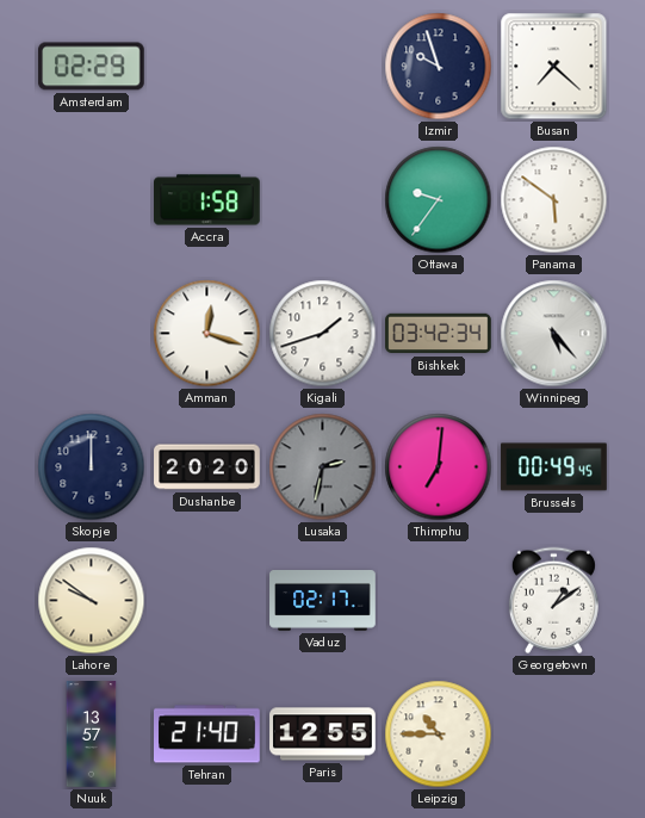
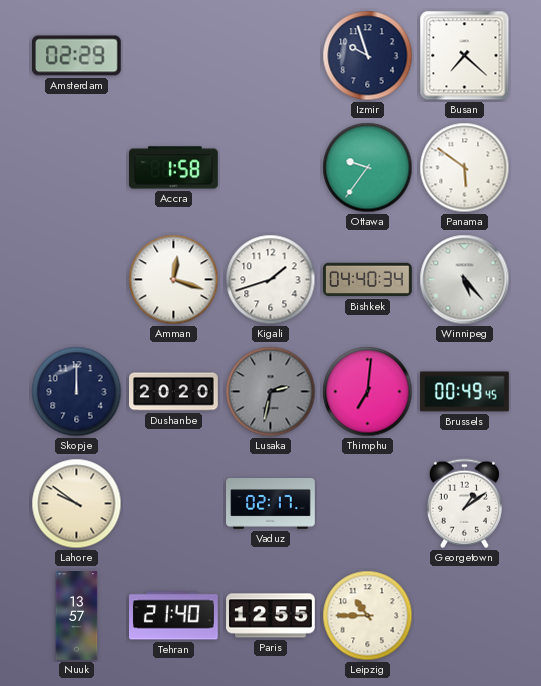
Bishkek: 03:42 -> 04:40
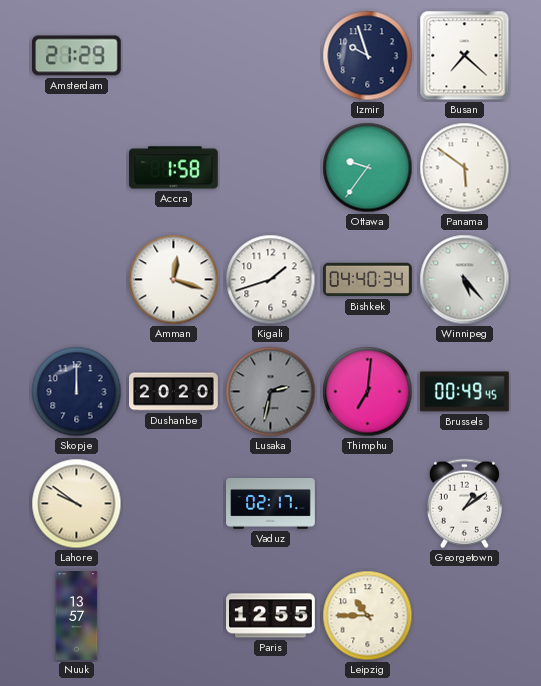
Amsterdam: 02:29 -> 21:29
Tehran: 21:40 -> none
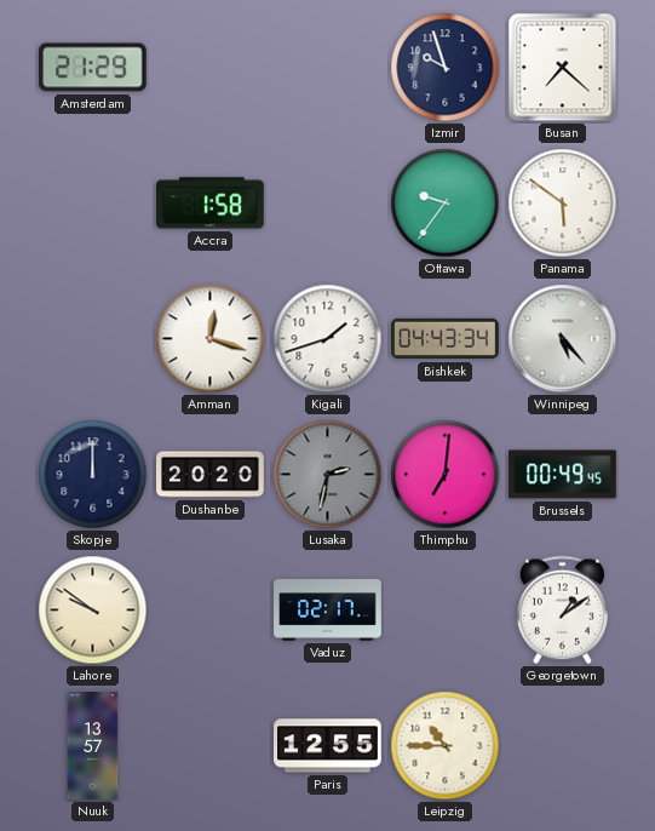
Bishkek: 04:40 -> 04:43
